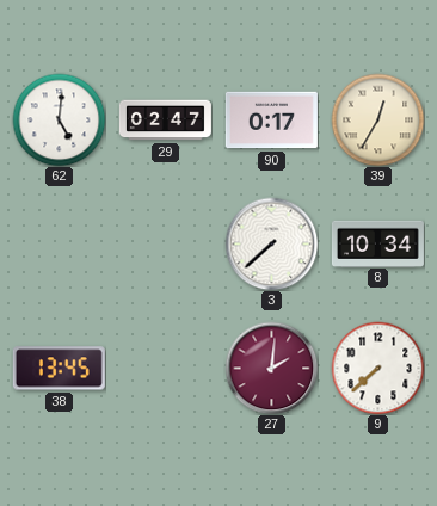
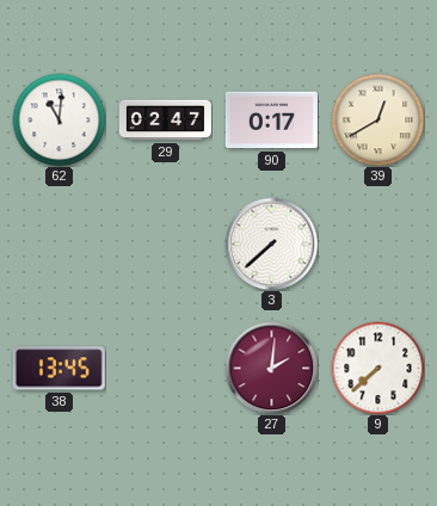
62: 5:01 -> 11:01
39: 12:35 -> 12:40
8: 10:34 -> none
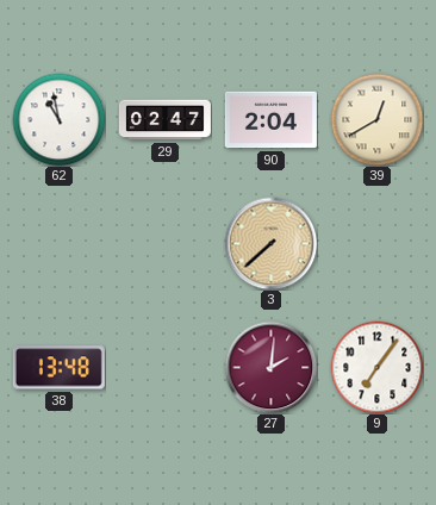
62: 11:01 -> 10:58
90: 0:17 -> 2:04
3 dial: white -> champagne
38: 13:45 -> 13:48
9: 7:38 -> 7:06
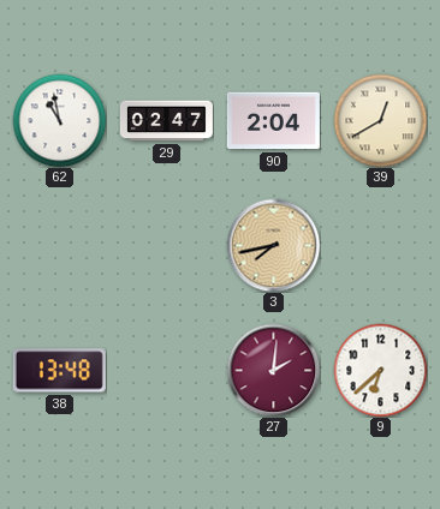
3: 7:38 -> 7:43
9: 7:06 -> 6:38
